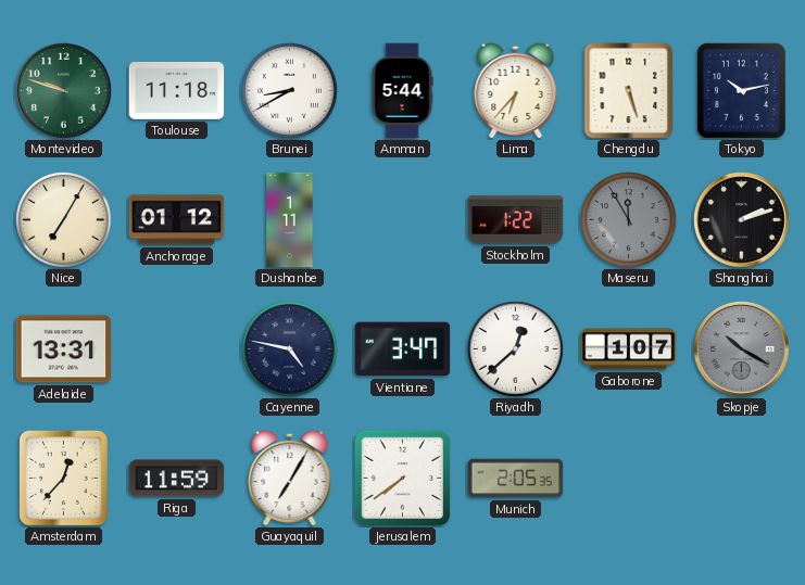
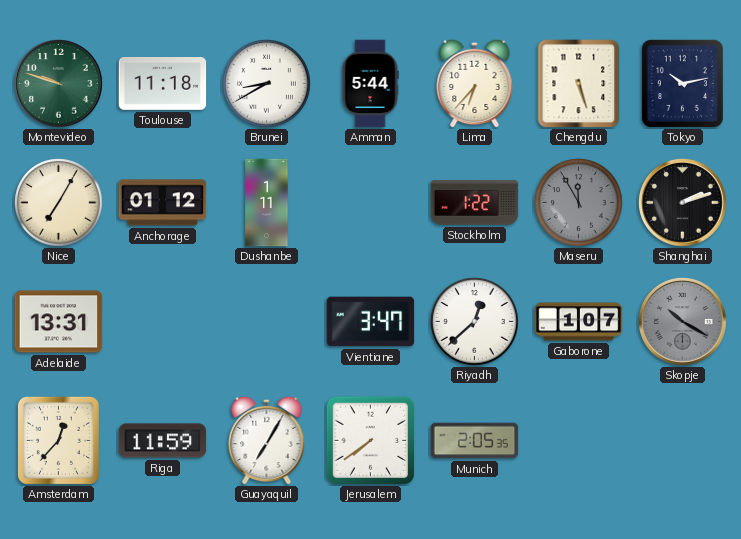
Cayenne: 4:47 -> none
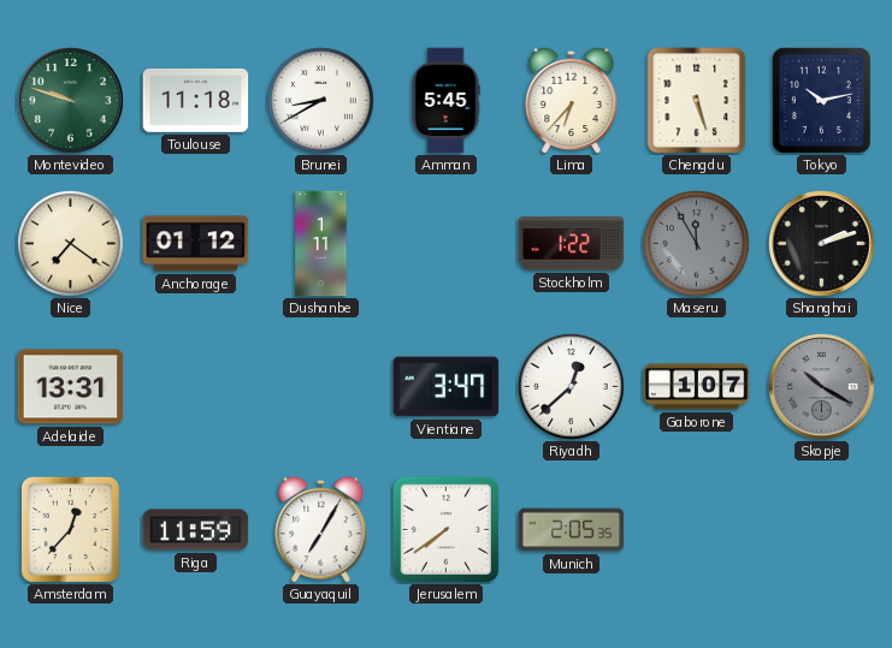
Amman: 5:44 -> 5:45
Nice: 7:05 -> 7:21
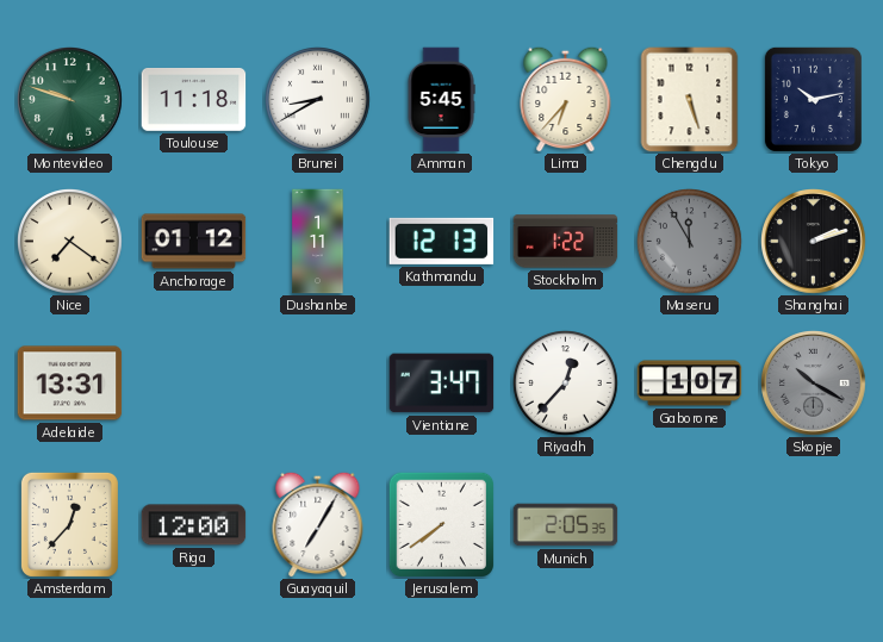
Kathmandu: none -> 12:13
Riyadh: 12:38 -> 12:37
Riga: 11:59 -> 12:00
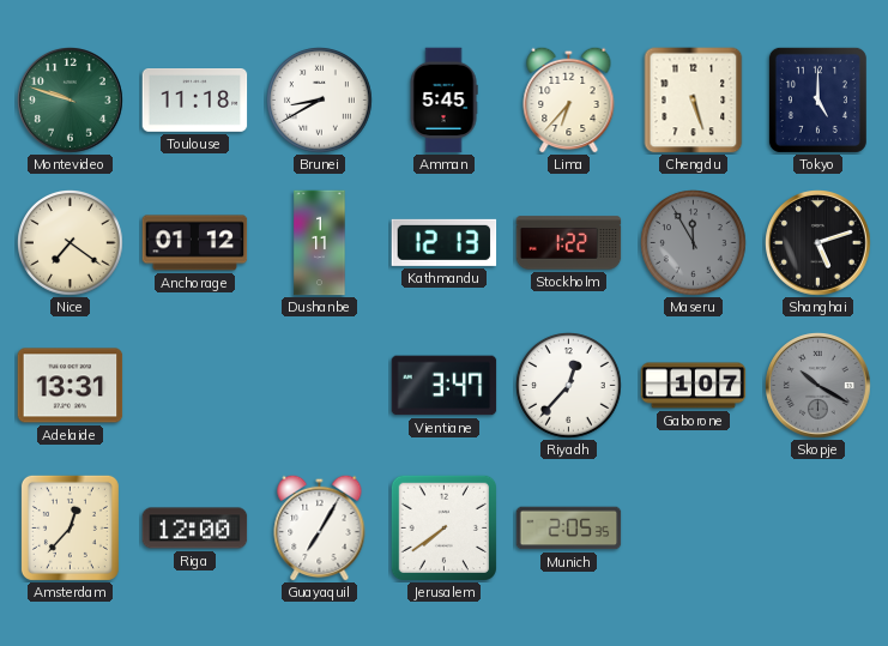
Tokyo: 10:13 -> 5:00
Shanghai: 2:12 -> 5:12
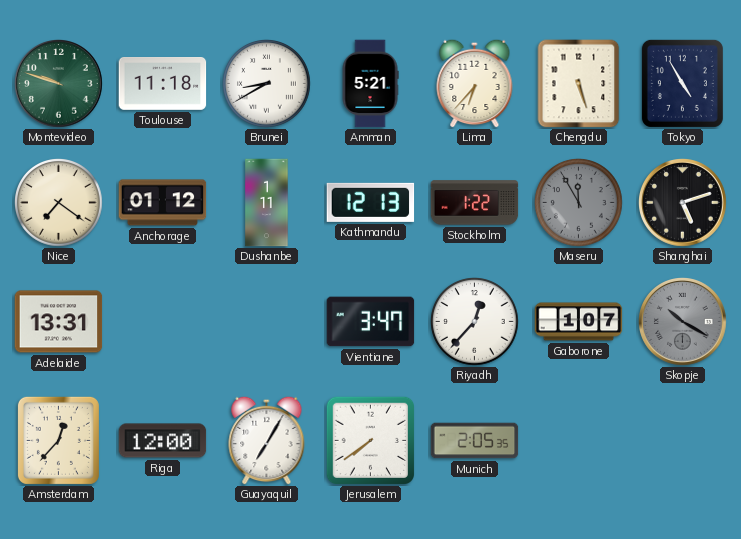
Amman: 5:45 -> 5:21
Tokyo: 5:00 -> 4:55
